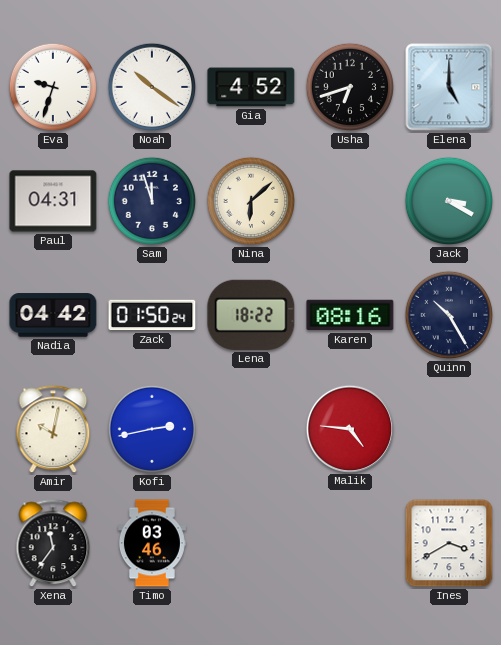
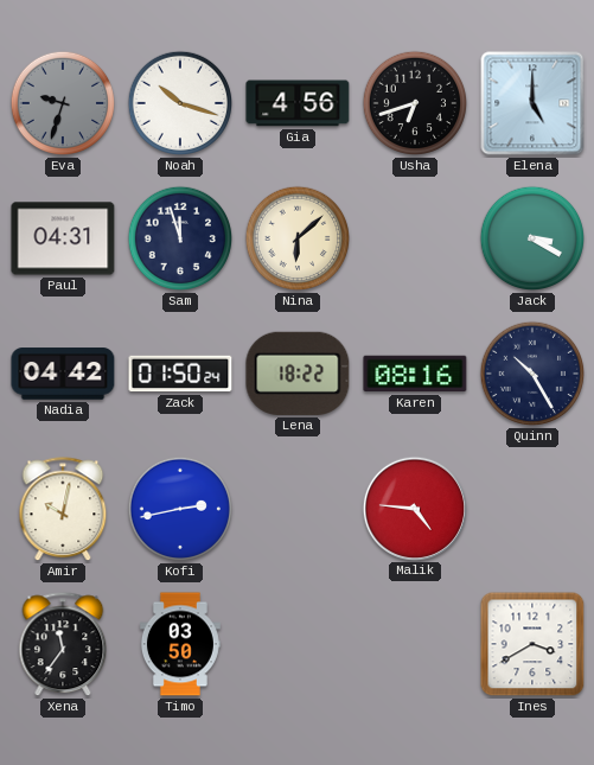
Eva dial: white -> grey
Noah: 10:21 -> 10:18
Gia: 4:52 -> 4:56
Timo: 03:46 -> 03:50
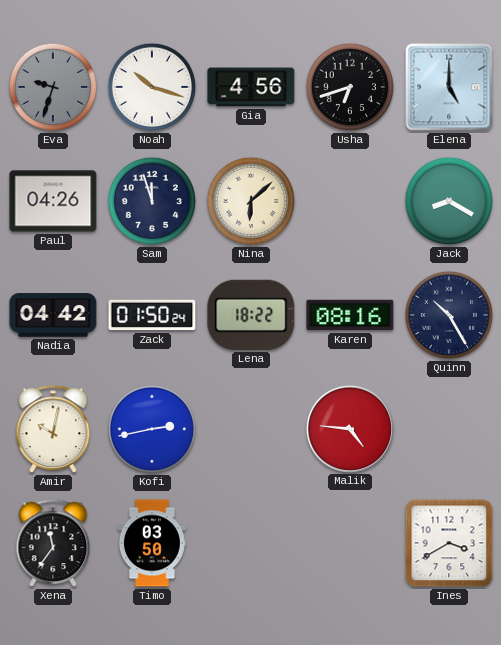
Paul: 04:31 -> 04:26
Jack: 3:20 -> 8:20
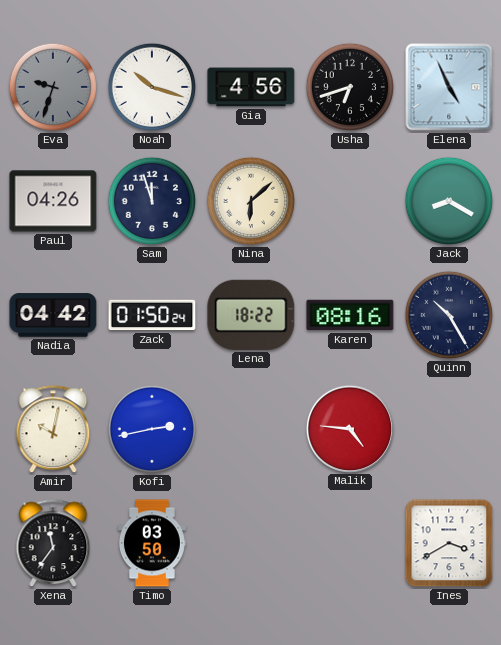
Elena: 5:00 -> 4:56
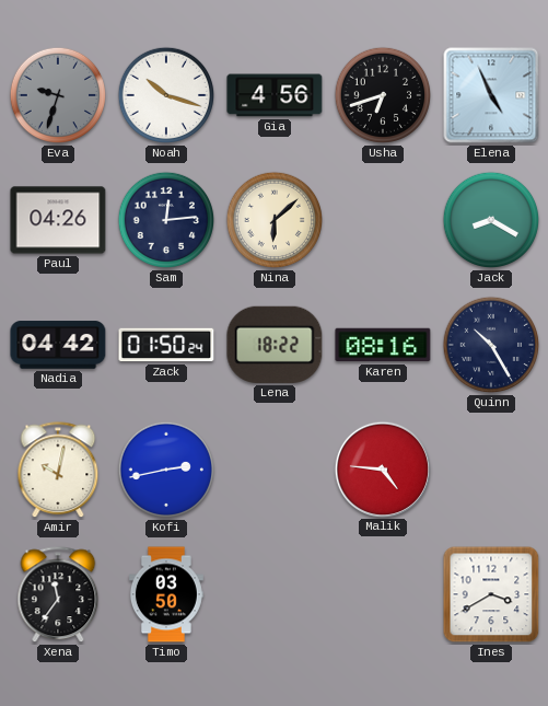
Sam: 11:57 -> 12:14
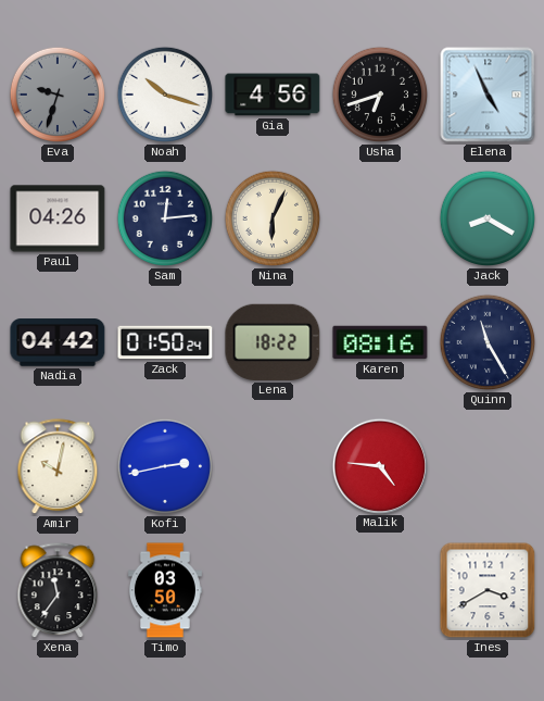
Nina: 6:08 -> 6:04
Quinn: 10:25 -> 11:25
